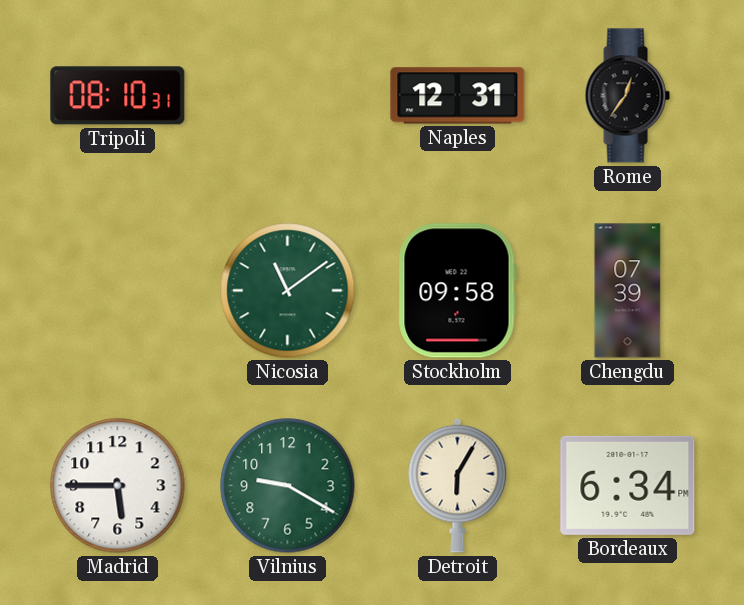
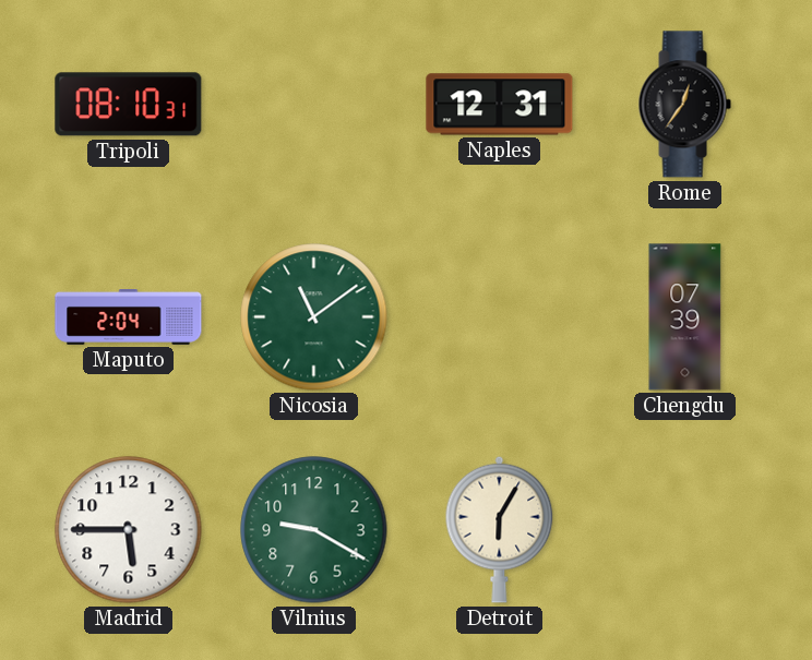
Maputo: none -> 2:04
Stockholm: 09:58 -> none
Bordeaux: 6:34 -> none
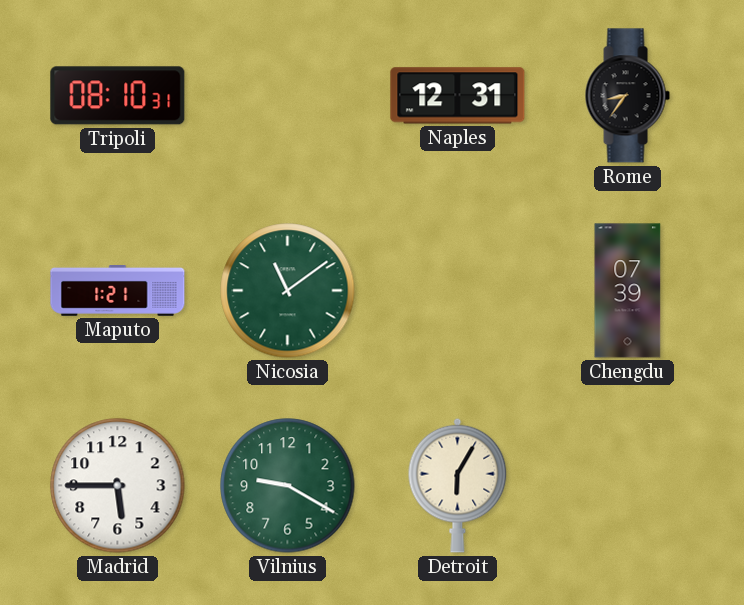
Rome: 12:36 -> 8:36
Maputo: 2:04 -> 1:21
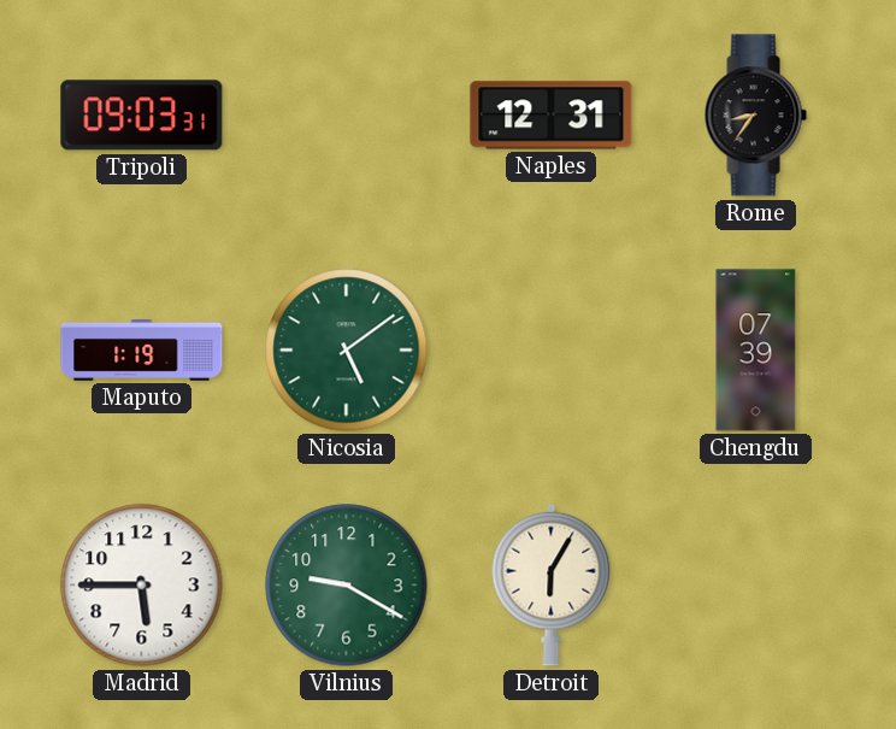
Tripoli: 08:10 -> 09:03
Maputo: 1:21 -> 1:19
Nicosia: 11:09 -> 5:09
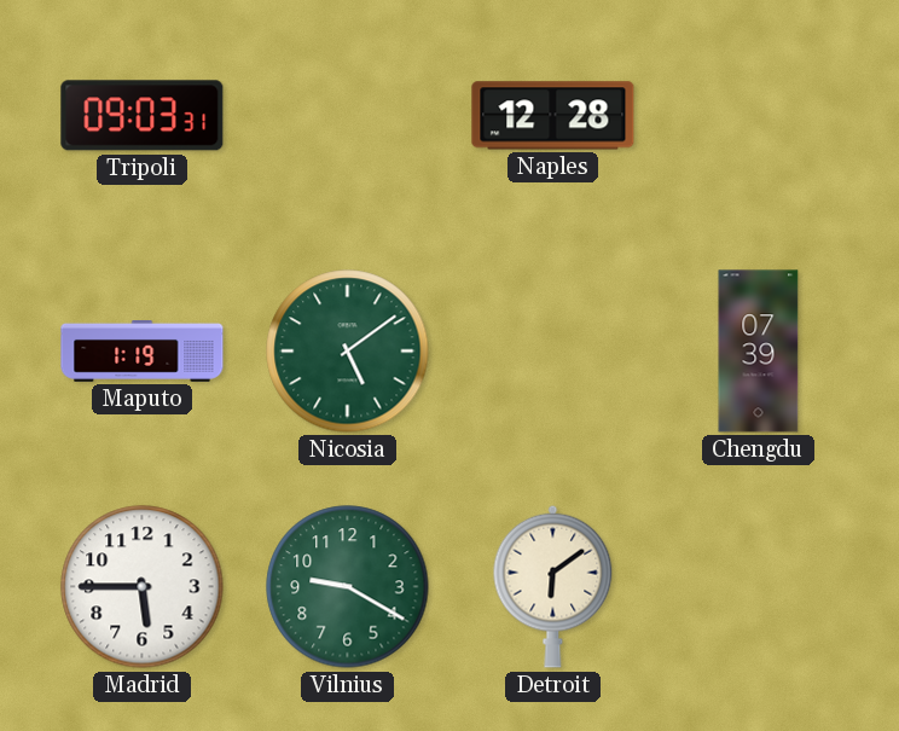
Naples: 12:31 -> 12:28
Rome: 8:36 -> none
Detroit: 6:05 -> 6:09
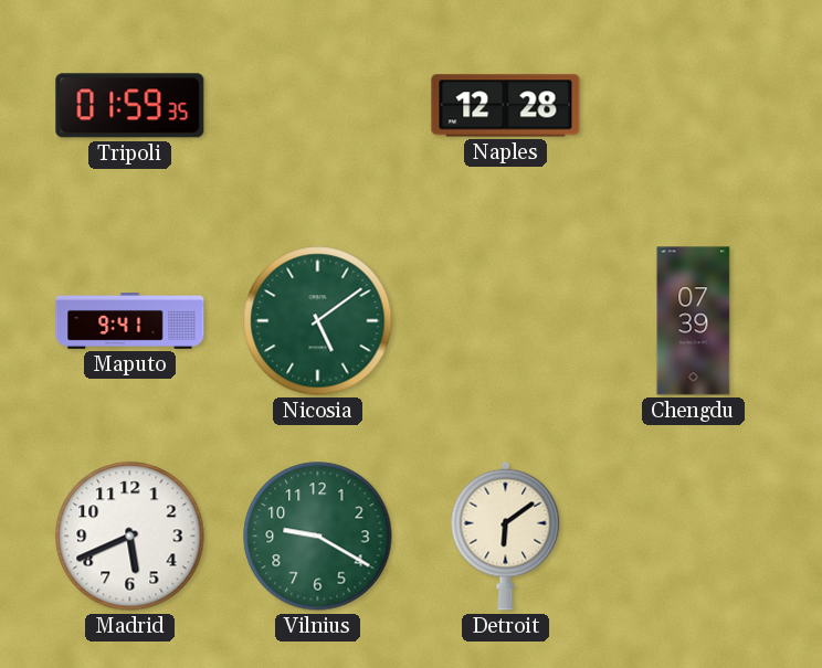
Tripoli: 09:03 -> 01:59
Maputo: 1:19 -> 9:41
Madrid: 5:45 -> 5:41
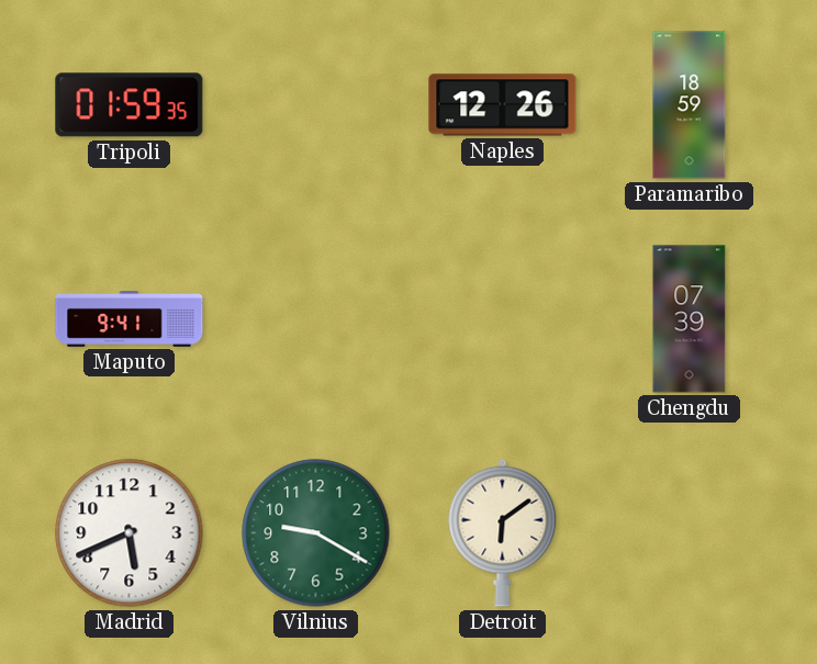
Naples: 12:28 -> 12:26
Paramaribo: none -> 18:59
Nicosia: 5:09 -> none
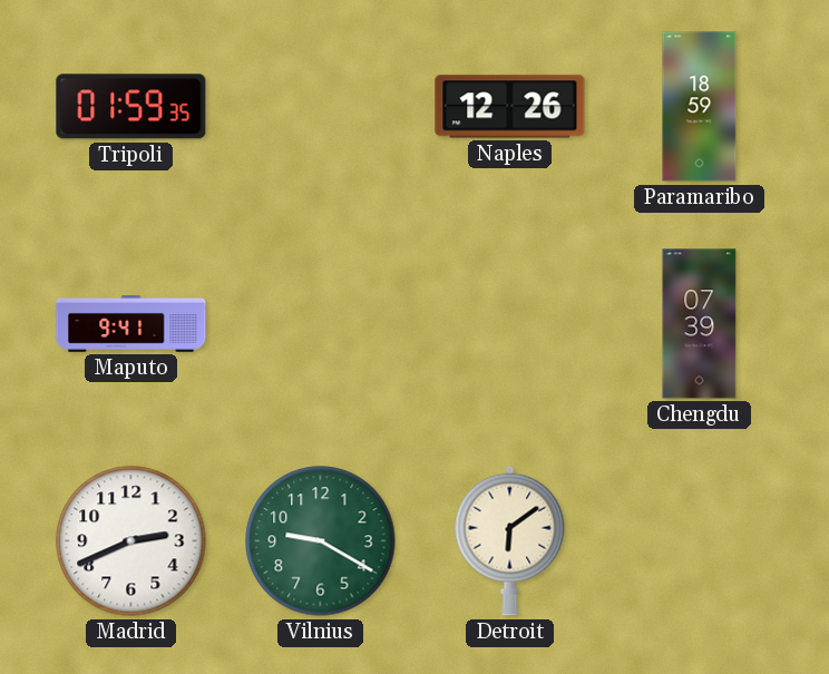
Madrid: 5:41 -> 2:41
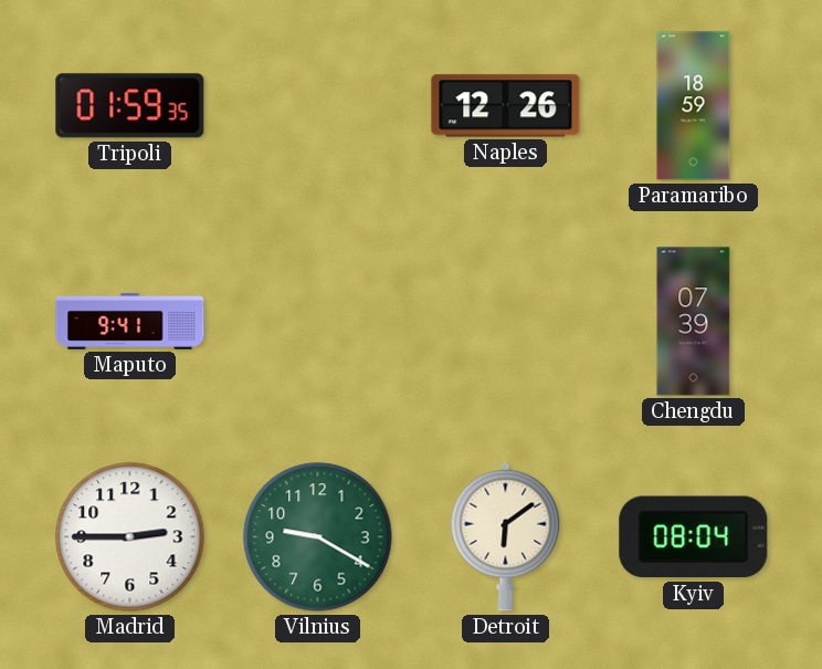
Madrid: 2:41 -> 2:45
Kyiv: none -> 08:04
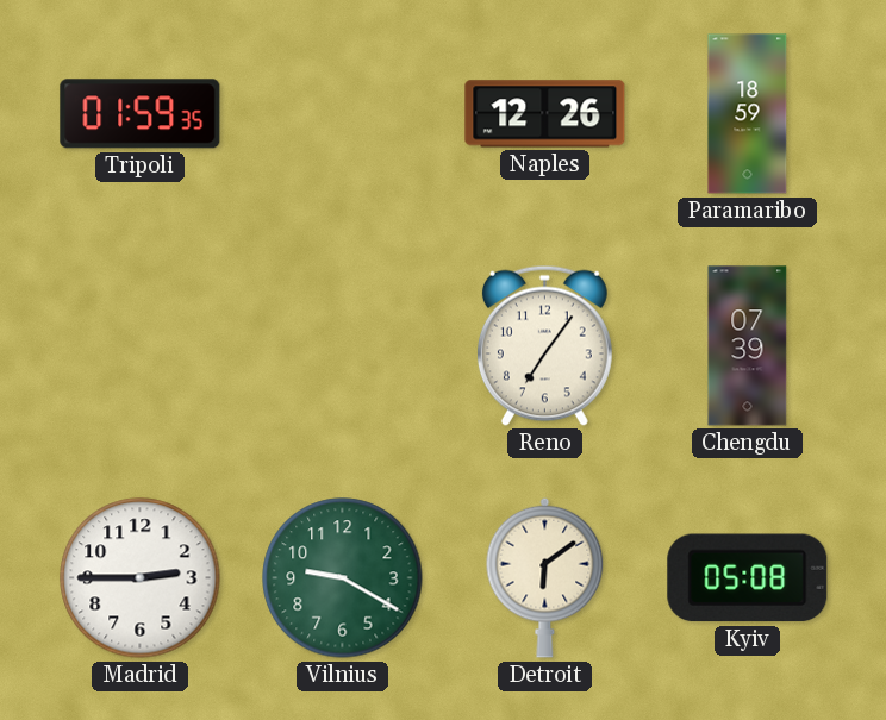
Maputo: 9:41 -> none
Reno: none -> 7:06
Kyiv: 08:04 -> 05:08
